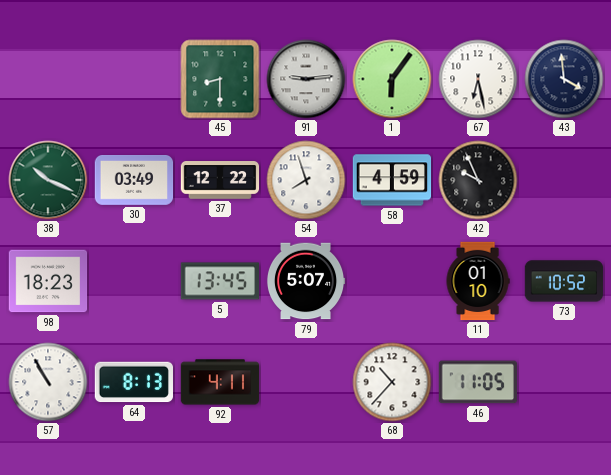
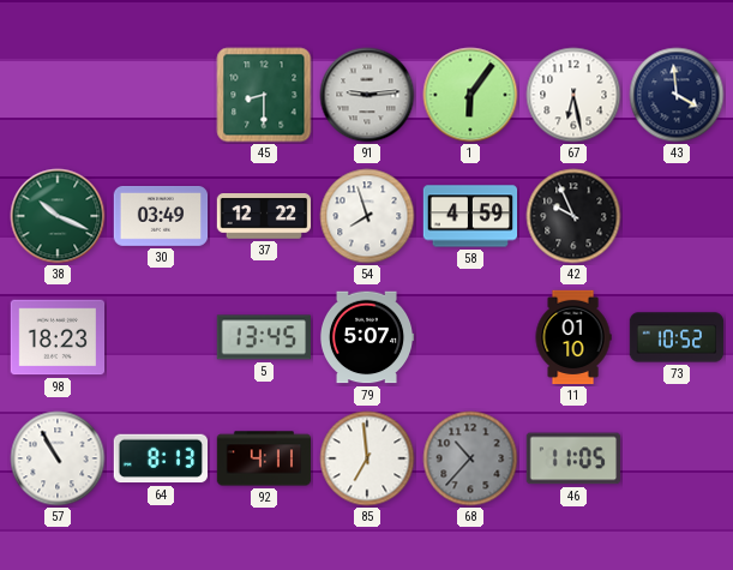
85: none -> 6:59
68 dial: white -> grey
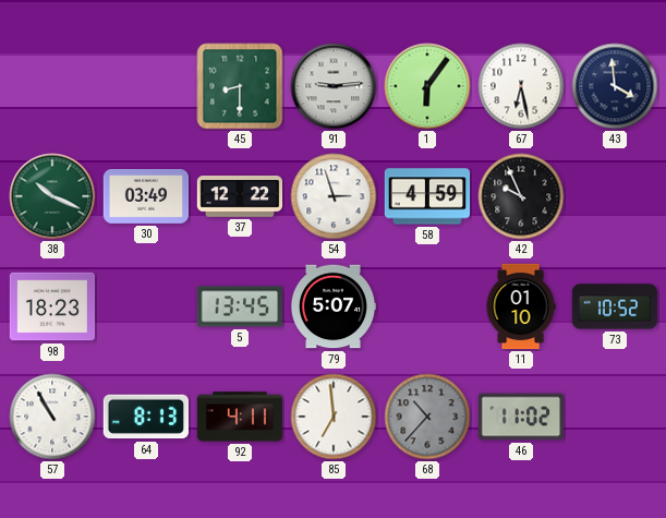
54: 7:57 -> 2:57
46: 11:05 -> 11:02
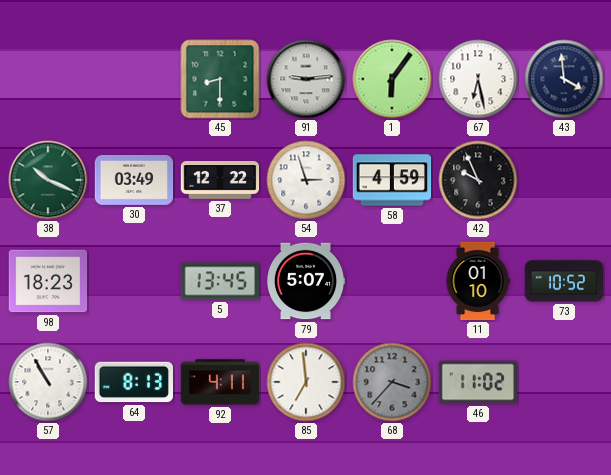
68: 10:37 -> 3:37
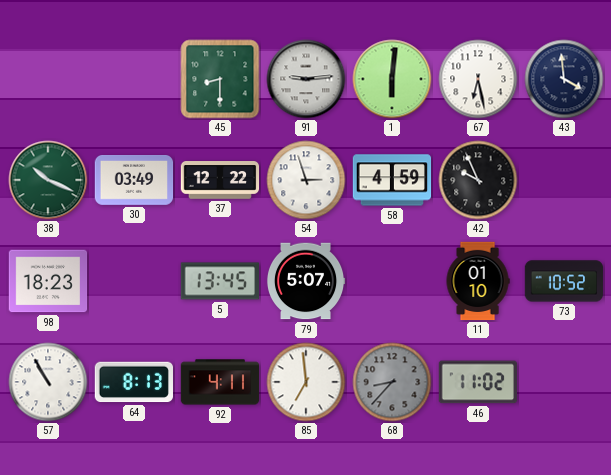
1: 6:06 -> 6:01
68: 3:37 -> 8:37
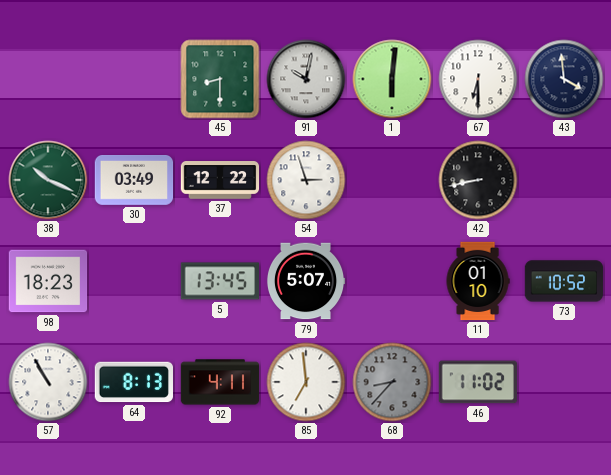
91: 9:14 -> 10:02
67: 6:28 -> 6:30
58: 4:59 -> none
42: 9:56 -> 8:43
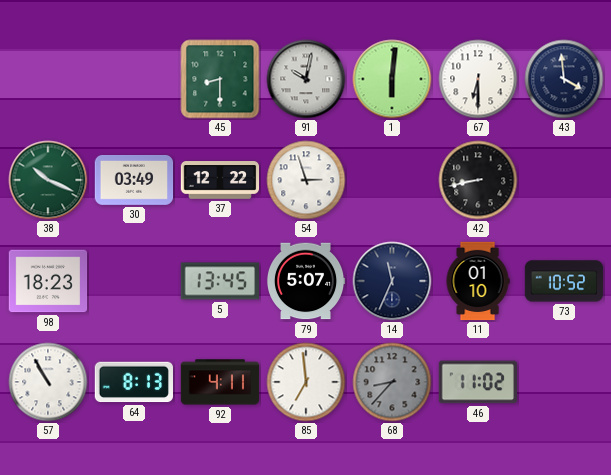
14: none -> 11:34
